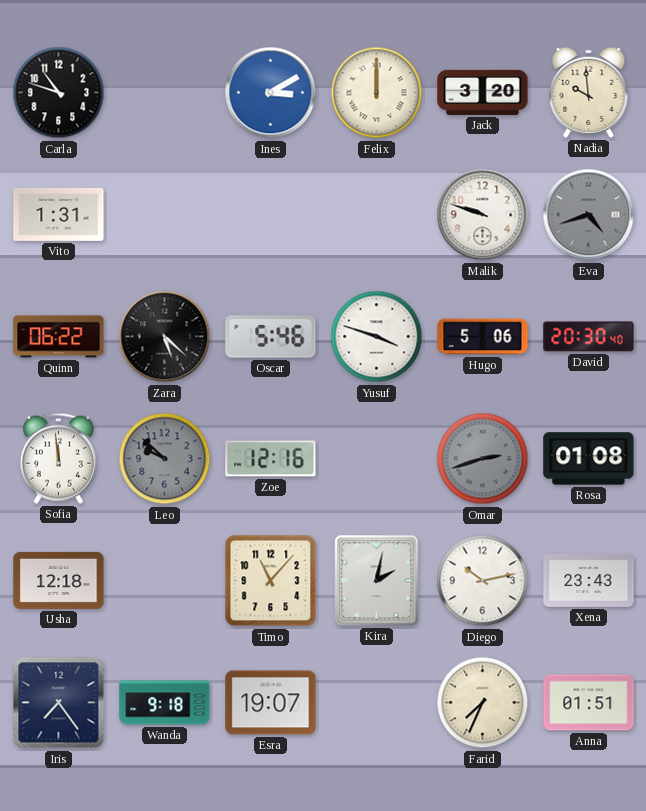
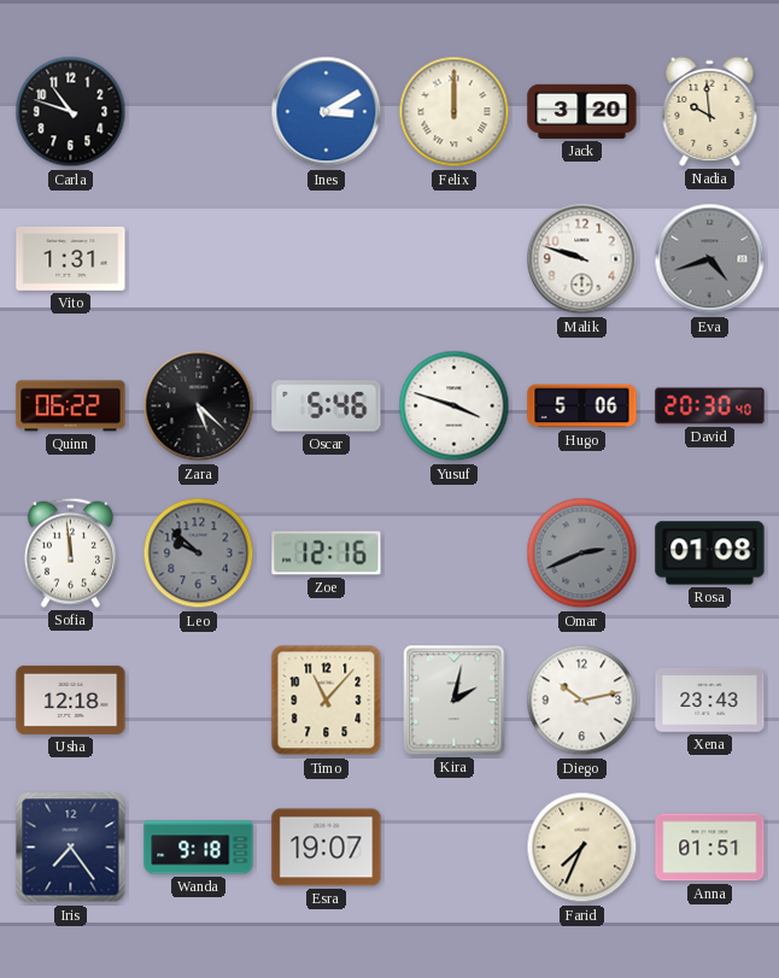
Omar: 2:42 -> 2:41
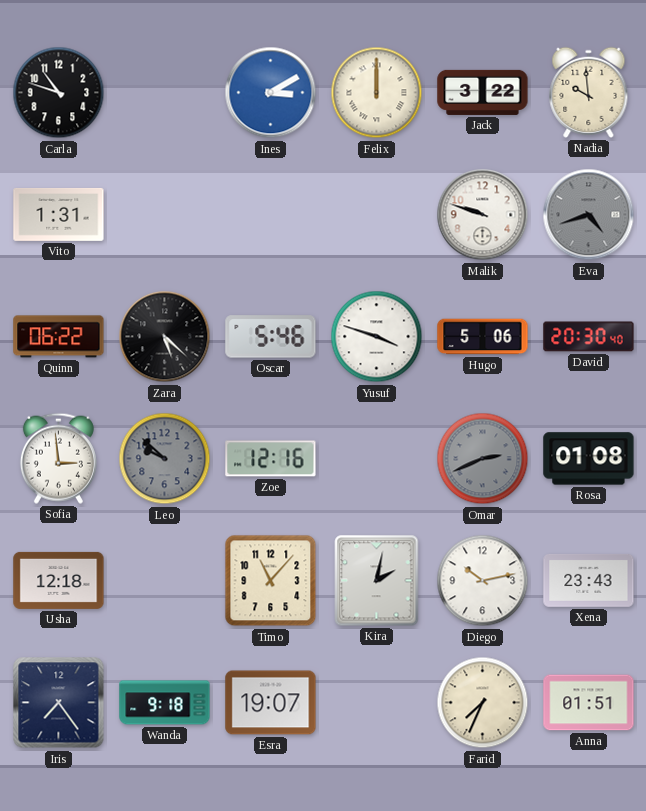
Jack: 3:20 -> 3:22
Sofia: 11:59 -> 2:59
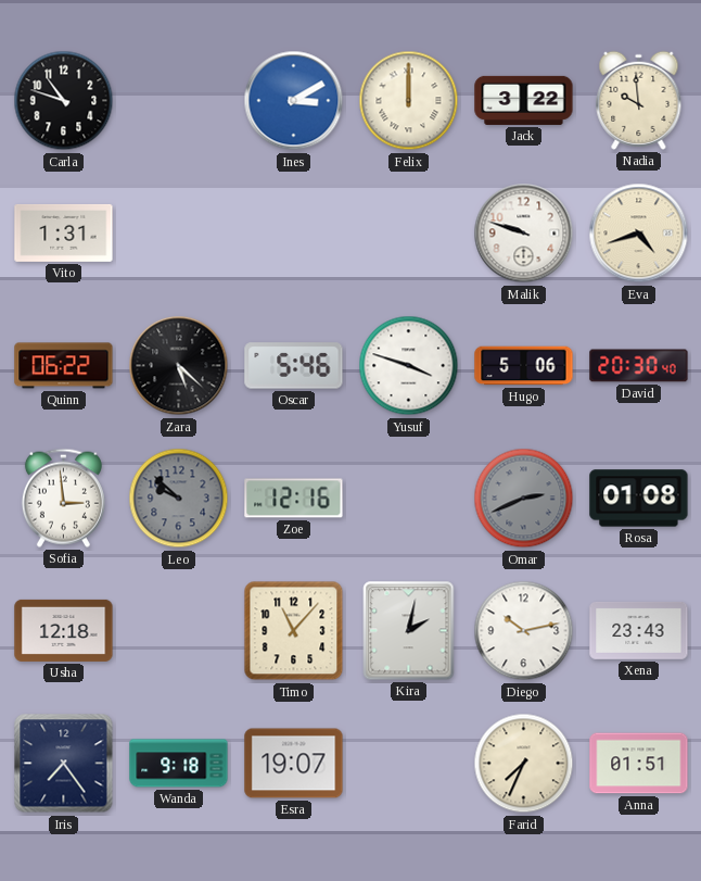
Eva dial: grey -> cream
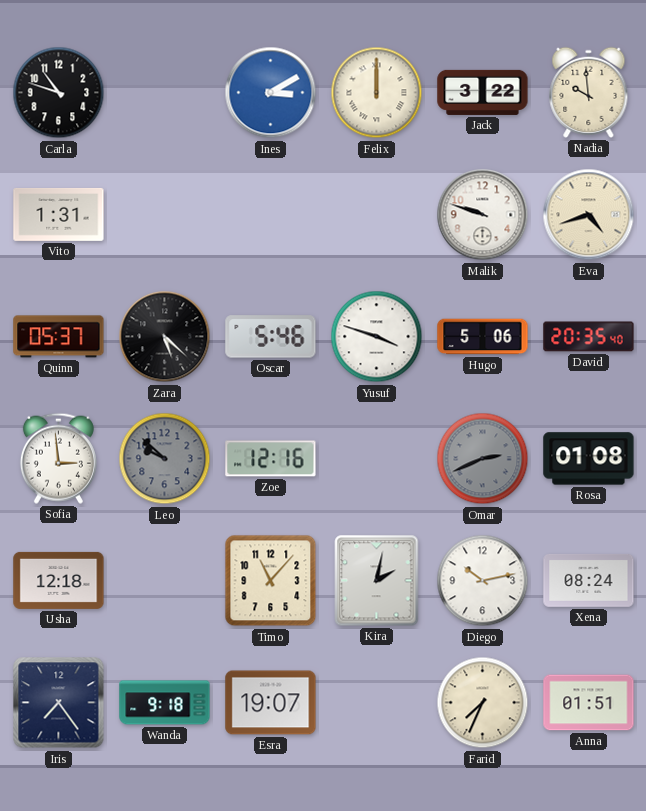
Quinn: 06:22 -> 05:37
David: 20:30 -> 20:35
Xena: 23:43 -> 08:24
